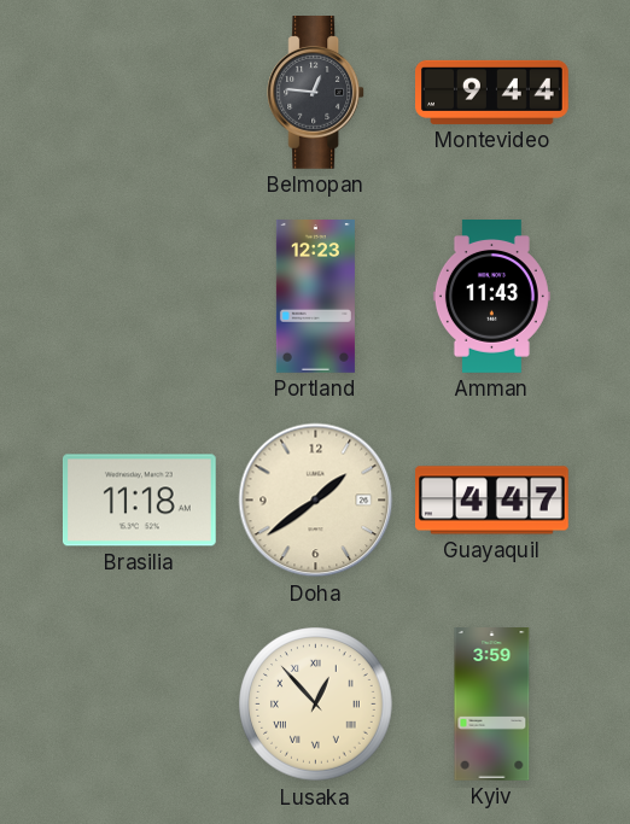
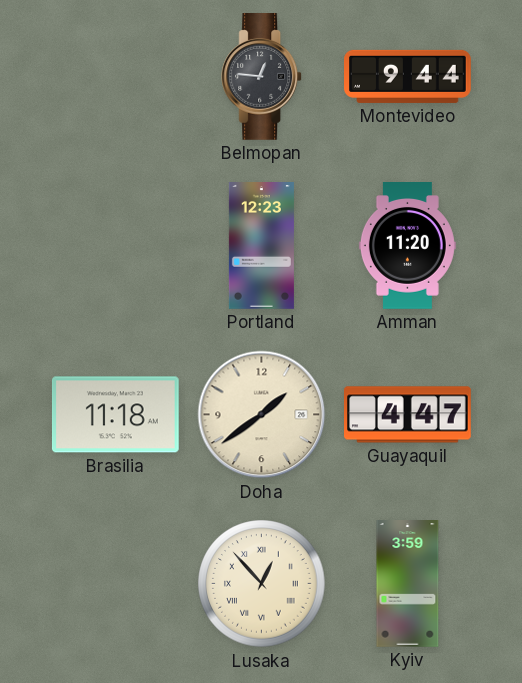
Amman: 11:43 -> 11:20
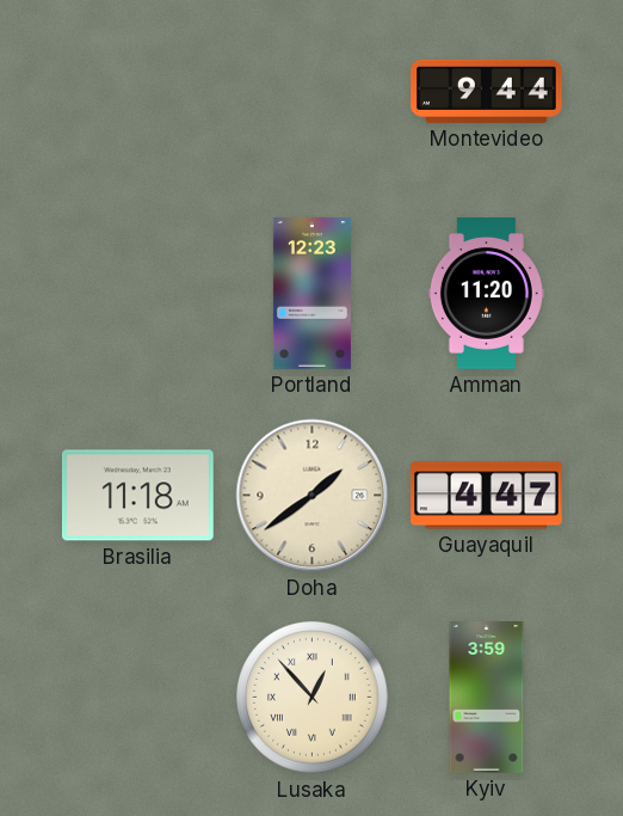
Belmopan: 12:46 -> none
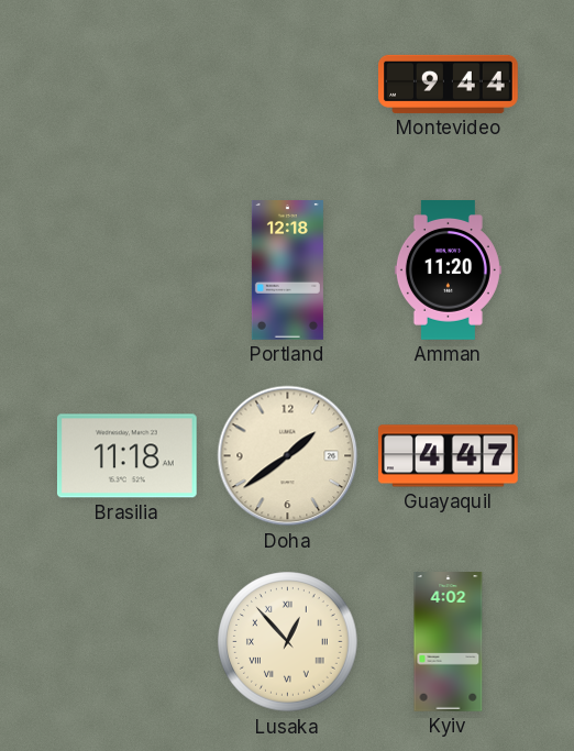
Portland: 12:23 -> 12:18
Kyiv: 3:59 -> 4:02
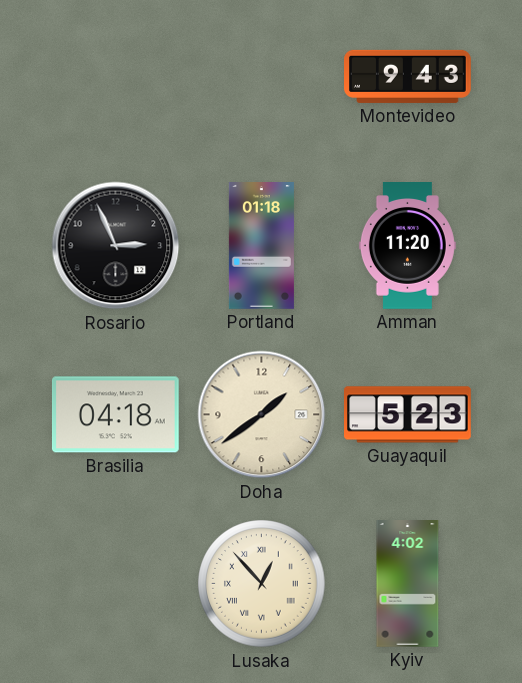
Montevideo: 9:44 -> 9:43
Rosario: none -> 2:56
Portland: 12:18 -> 01:18
Brasilia: 11:18 -> 04:18
Guayaquil: 4:47 -> 5:23
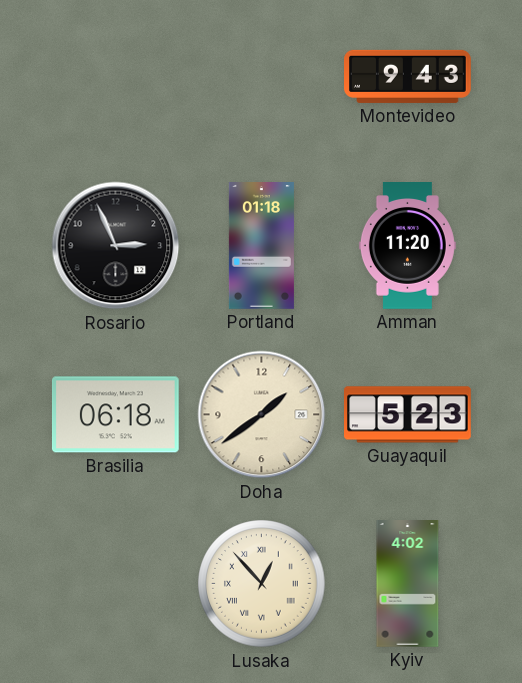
Brasilia: 04:18 -> 06:18
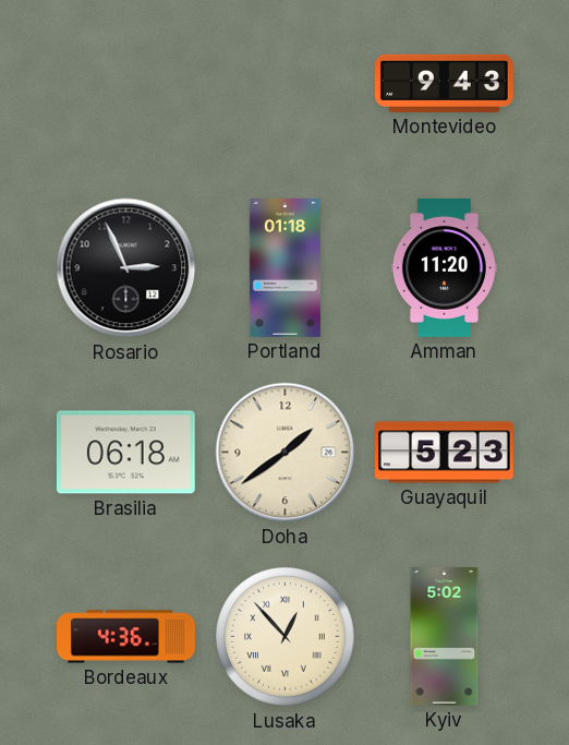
Bordeaux: none -> 4:36
Kyiv: 4:02 -> 5:02
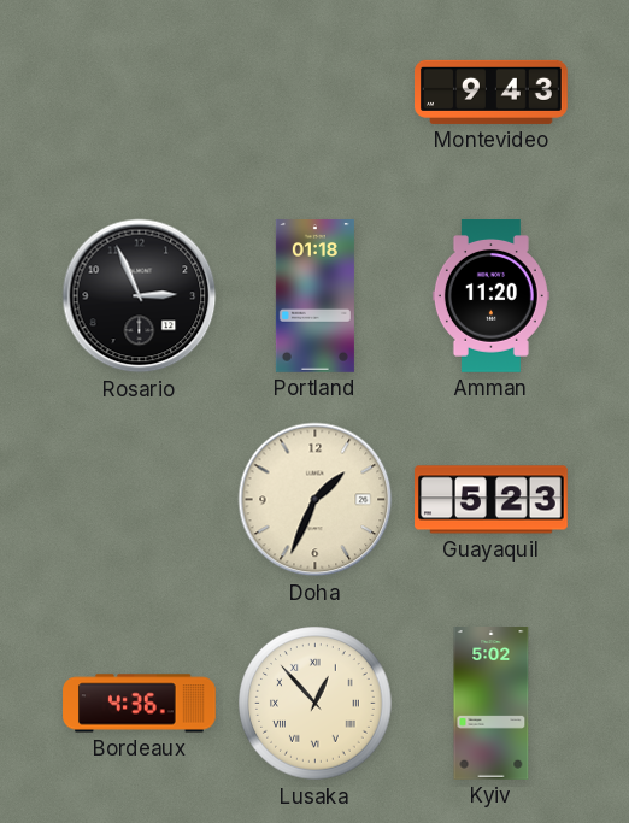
Brasilia: 06:18 -> none
Doha: 1:39 -> 1:34
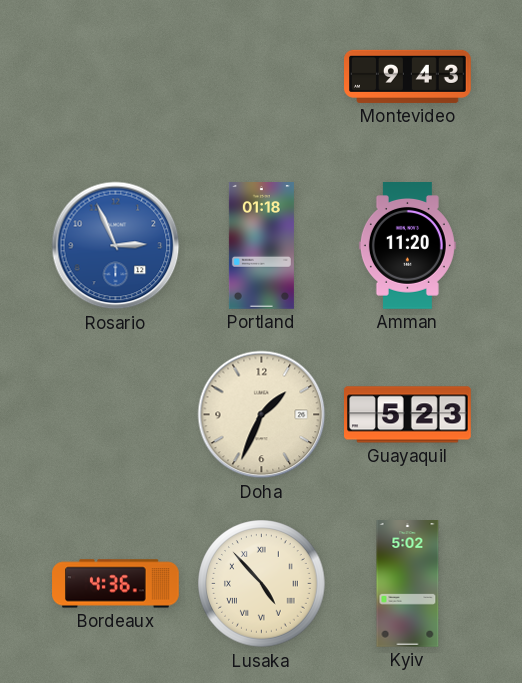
Rosario dial: black -> blue
Lusaka: 12:53 -> 4:53
